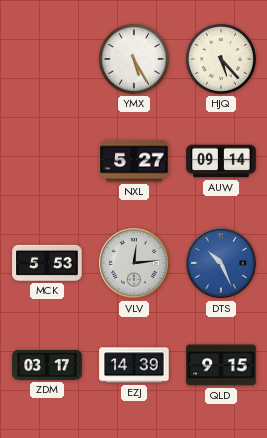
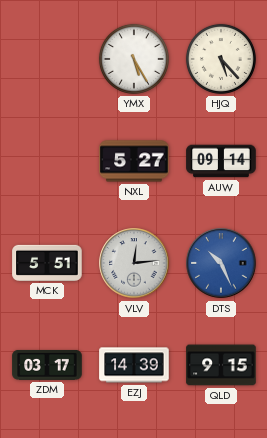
MCK: 5:53 -> 5:51
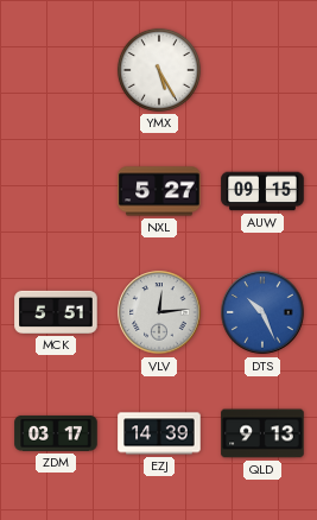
HJQ: 5:23 -> none
AUW: 09:14 -> 09:15
QLD: 9:15 -> 9:13
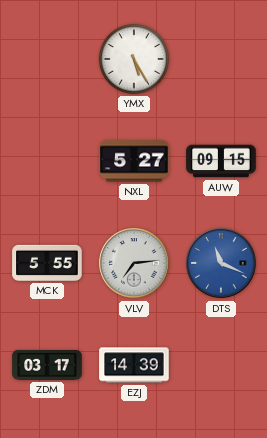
MCK: 5:51 -> 5:55
VLV: 12:14 -> 7:14
DTS: 10:26 -> 11:19
QLD: 9:13 -> none
